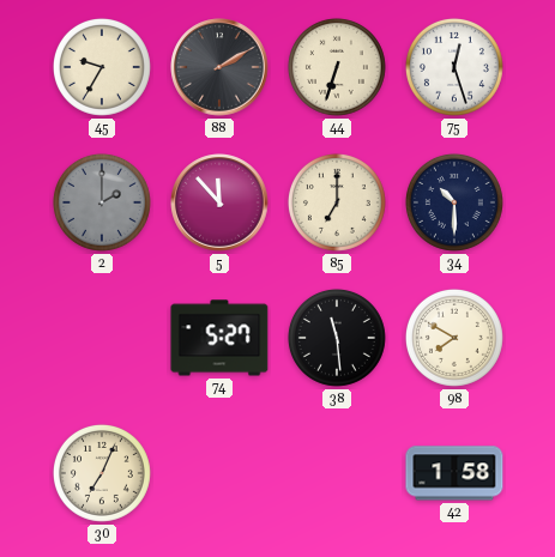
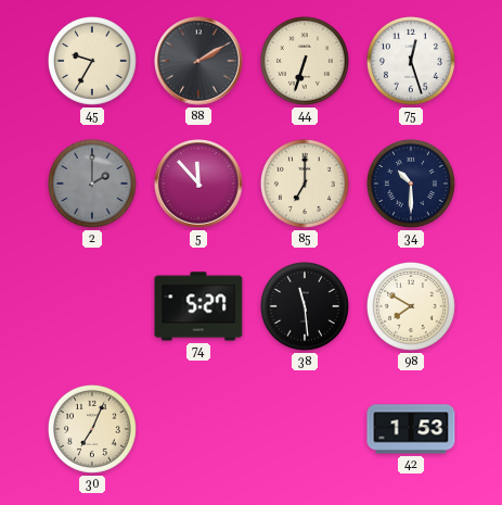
42: 1:58 -> 1:53
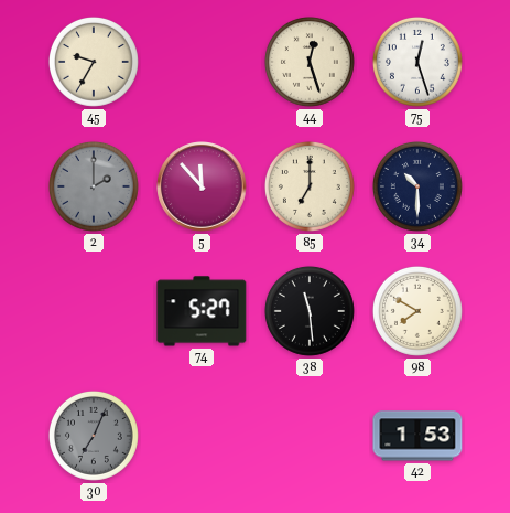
88: 2:10 -> none
44: 6:33 -> 12:27
30 dial: cream -> grey
